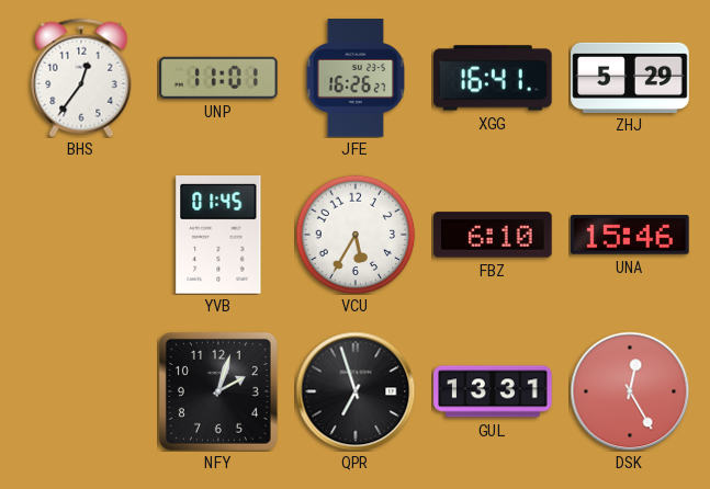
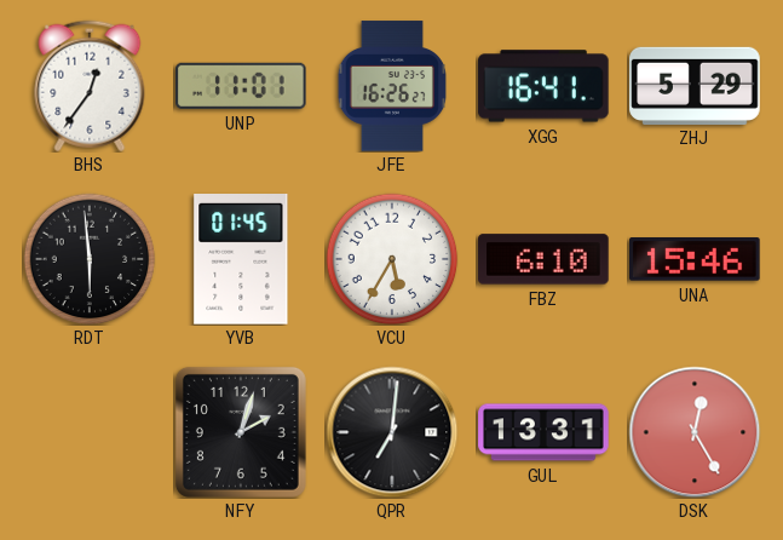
RDT: none -> 5:59
QPR: 6:57 -> 7:01
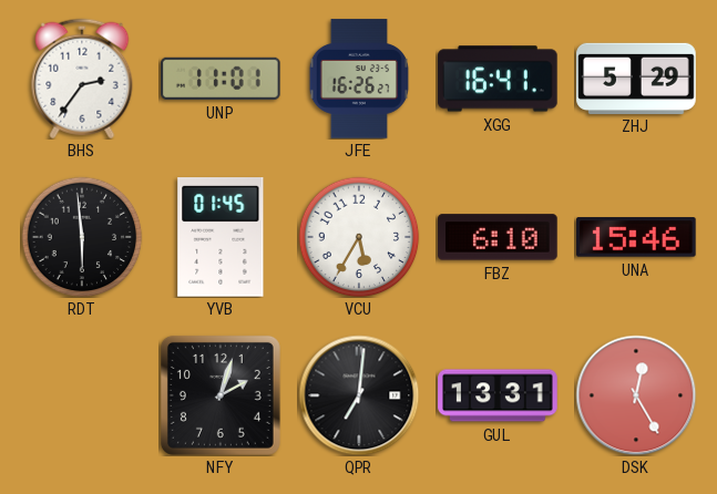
BHS: 12:36 -> 2:36
